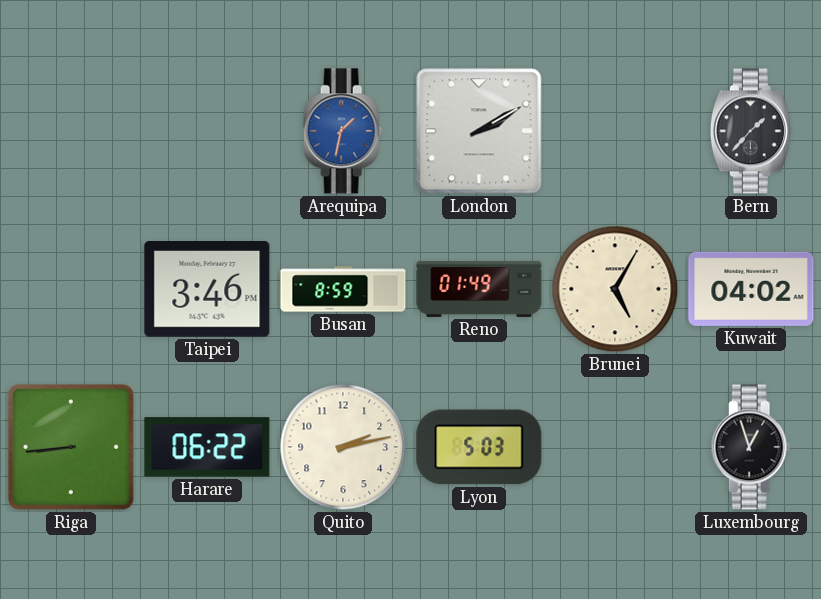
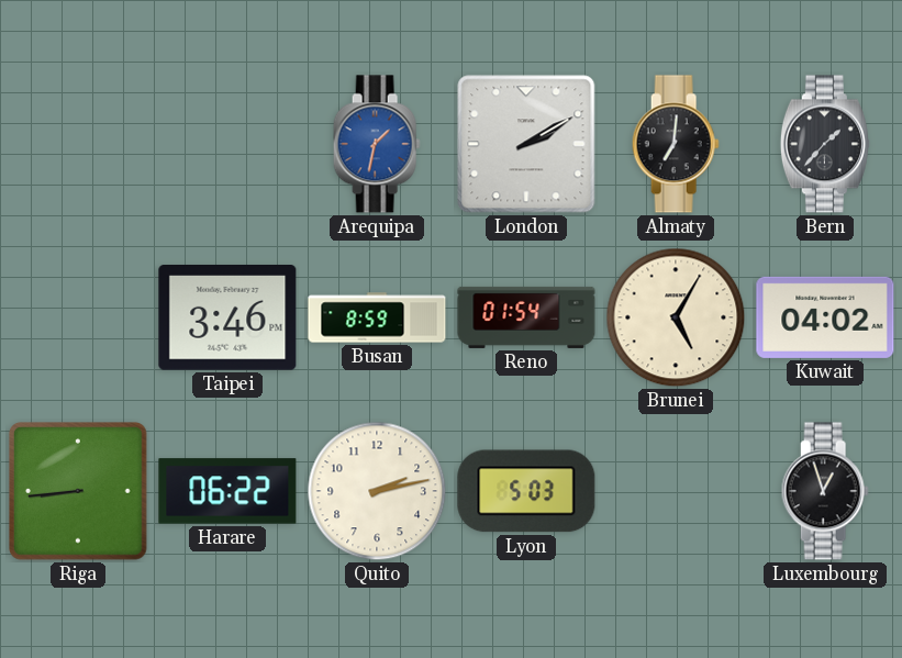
Almaty: none -> 7:01
Reno: 01:49 -> 01:54
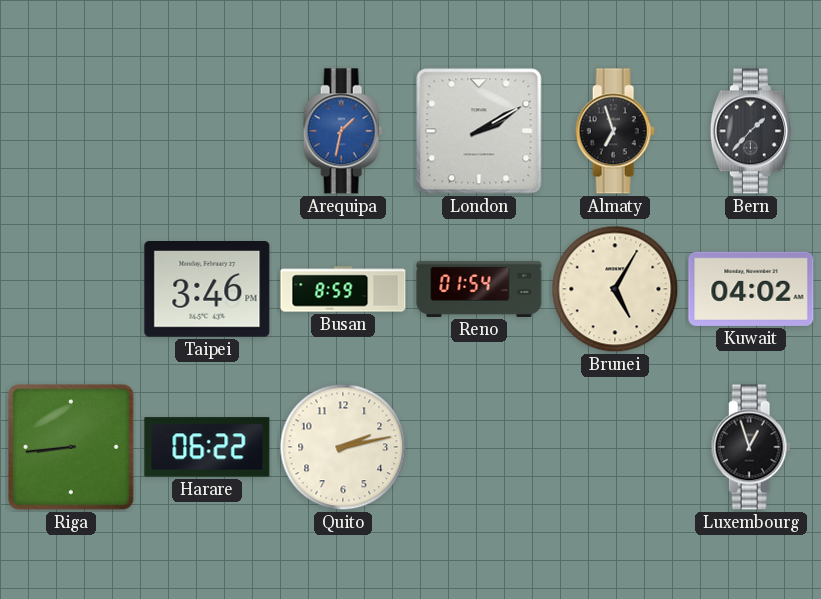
Almaty: 7:01 -> 6:57
Lyon: 5:03 -> none
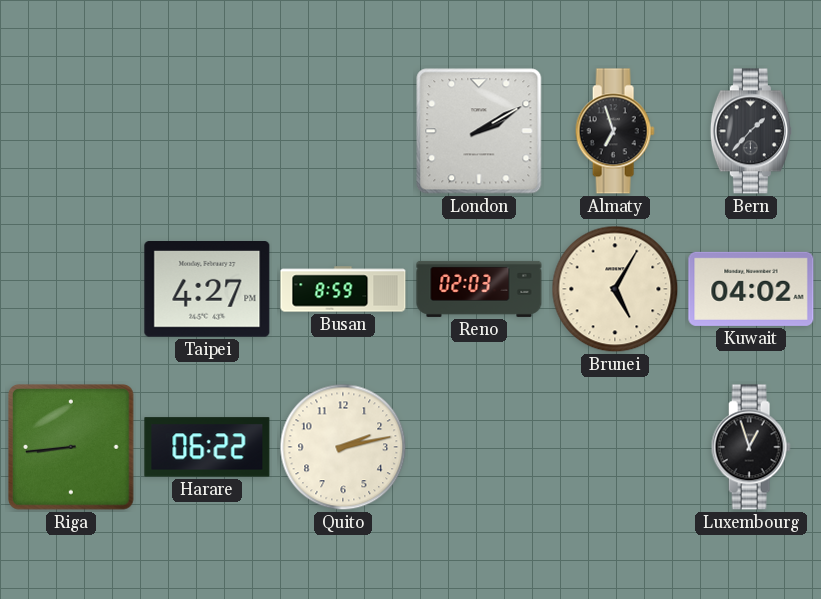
Arequipa: 1:32 -> none
Taipei: 3:46 -> 4:27
Reno: 01:54 -> 02:03
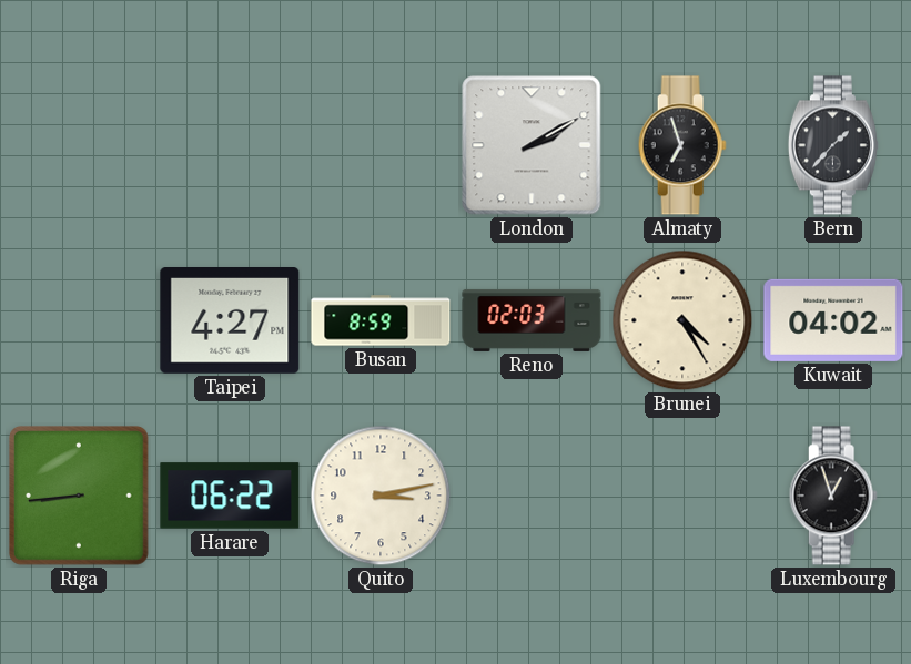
Brunei: 5:05 -> 4:25
Quito: 2:13 -> 3:13
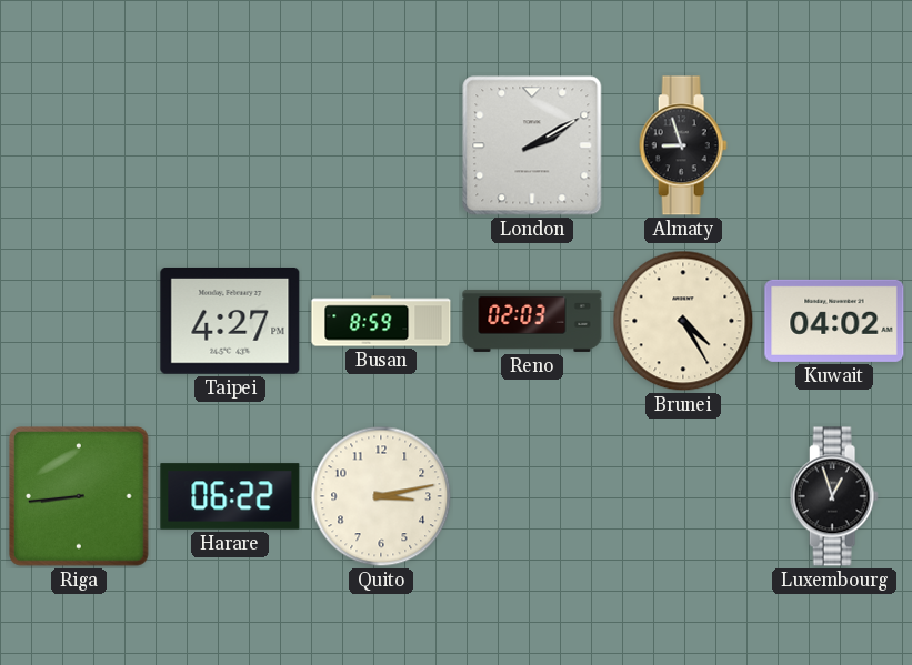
Almaty: 6:57 -> 8:57
Bern: 1:37 -> none
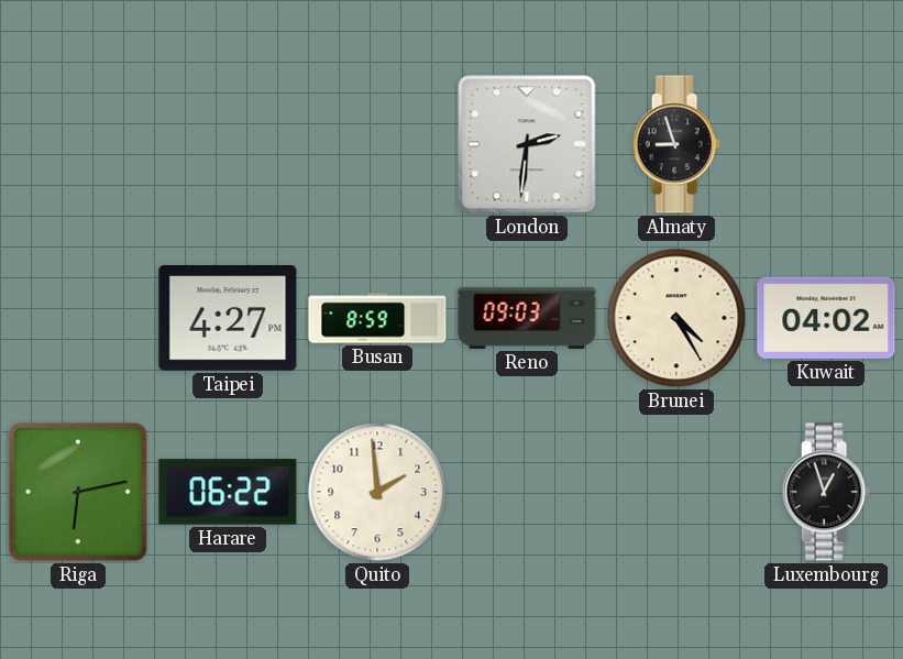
London: 2:10 -> 2:31
Reno: 02:03 -> 09:03
Riga: 8:44 -> 6:13
Quito: 3:13 -> 1:59
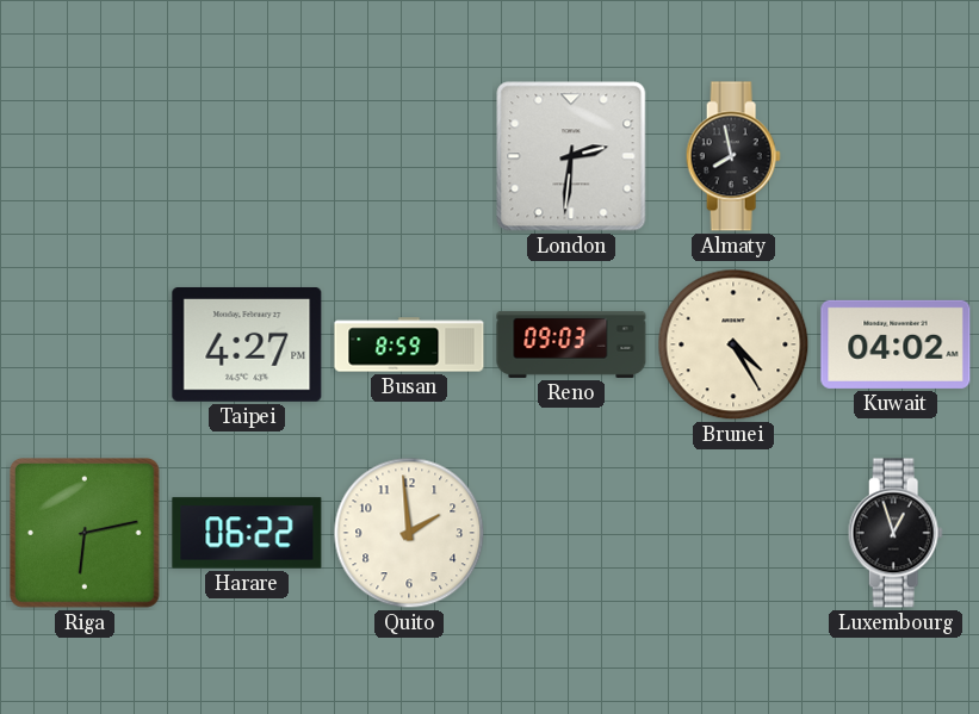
Almaty: 8:57 -> 7:58
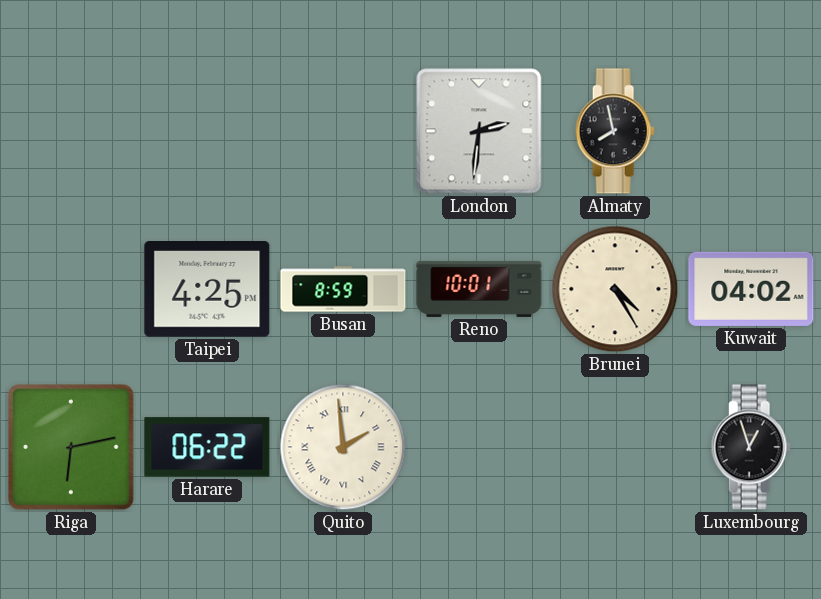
Taipei: 4:27 -> 4:25
Reno: 09:03 -> 10:01
Quito numerals: Arabic -> Roman
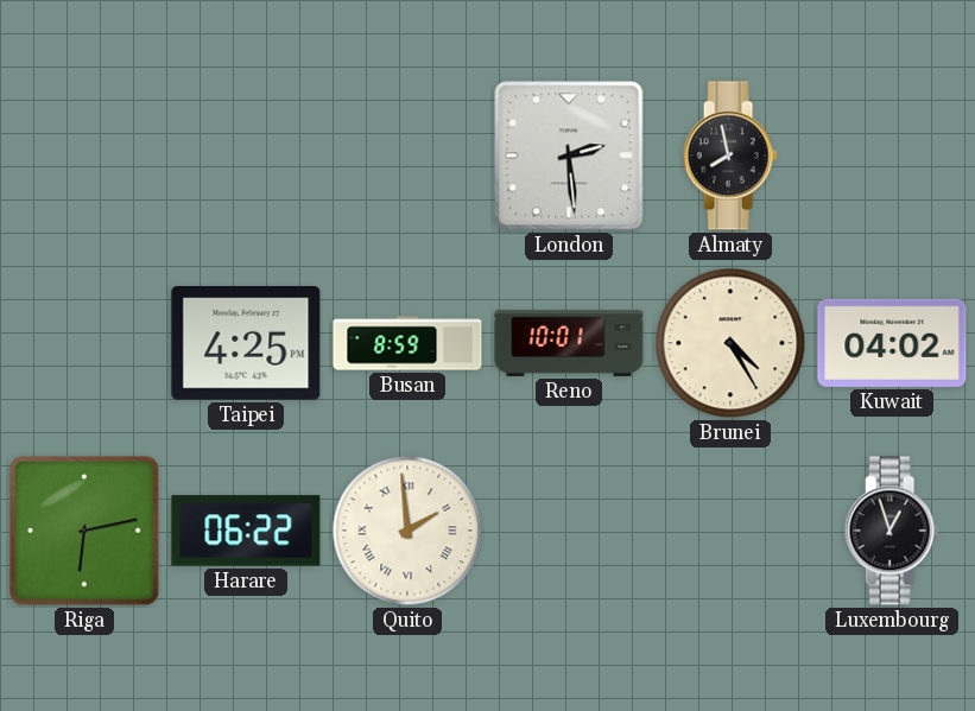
London: 2:31 -> 2:29
